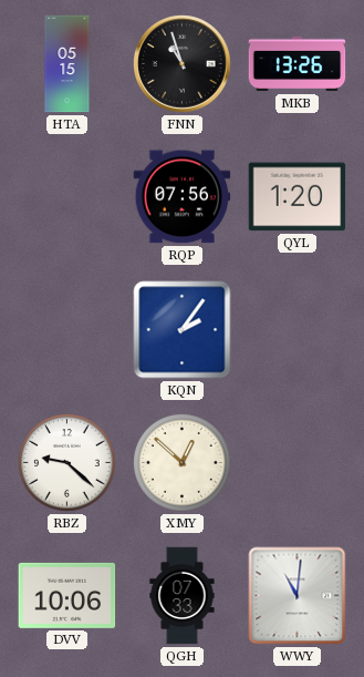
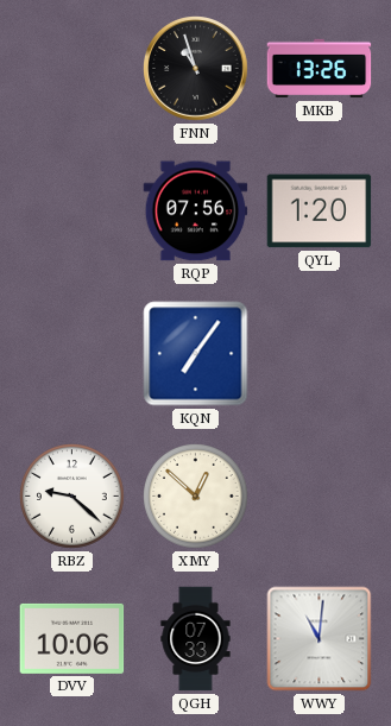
HTA: 05:15 -> none
KQN: 2:06 -> 7:06
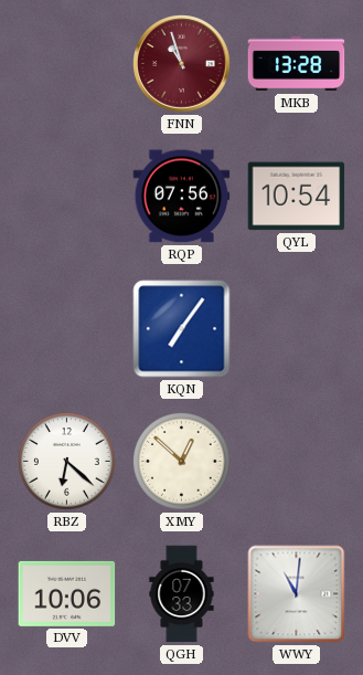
FNN dial: black -> burgundy
MKB: 13:26 -> 13:28
QYL: 1:20 -> 10:54
RBZ: 9:22 -> 6:22
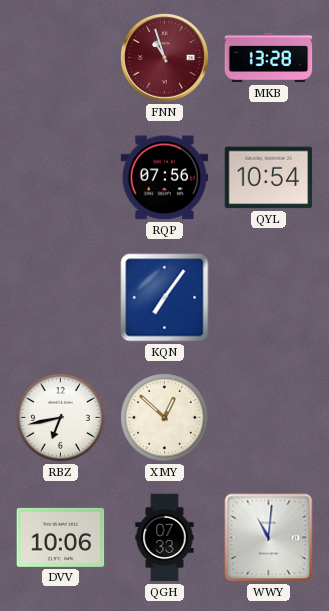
RBZ: 6:22 -> 6:43
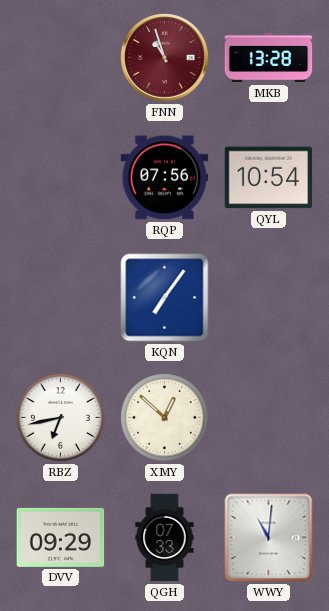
DVV: 10:06 -> 09:29
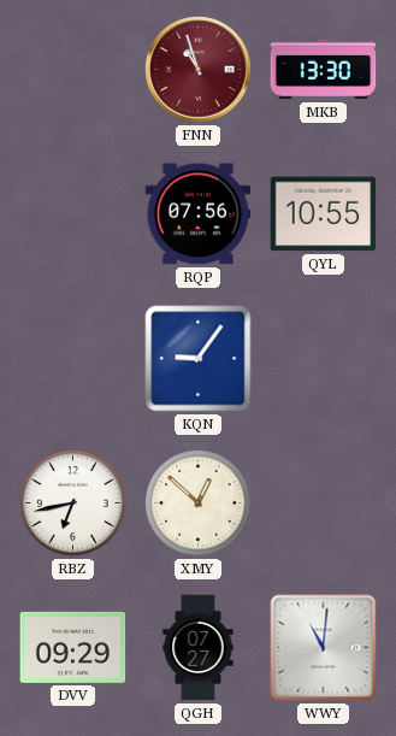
MKB: 13:28 -> 13:30
QYL: 10:54 -> 10:55
KQN: 7:06 -> 9:06
QGH: 07:33 -> 07:27
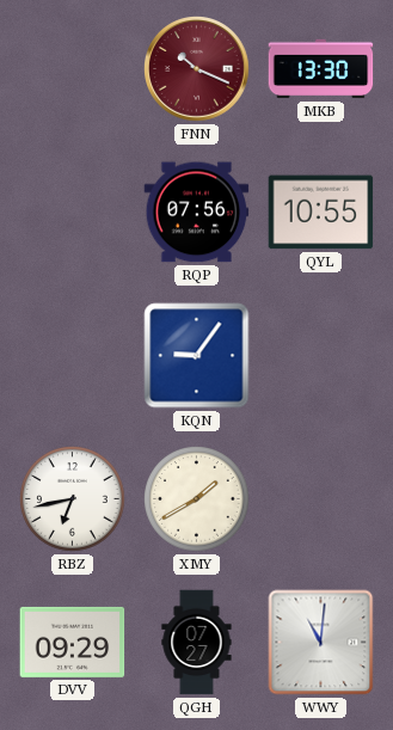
FNN: 10:57 -> 10:19
XMY: 12:52 -> 1:40
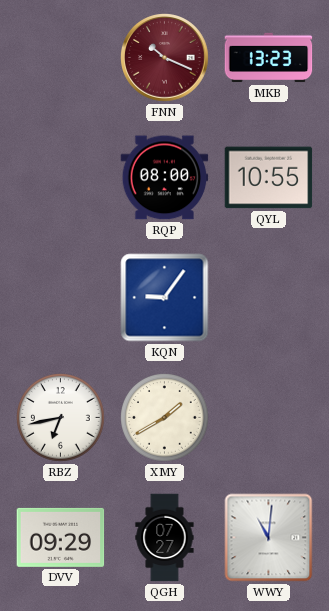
MKB: 13:30 -> 13:23
RQP: 07:56 -> 08:00
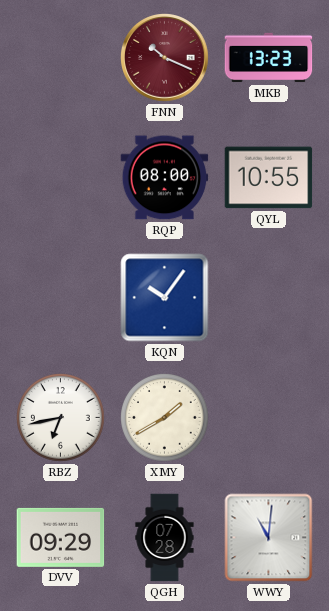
KQN: 9:06 -> 10:06
QGH: 07:27 -> 07:28
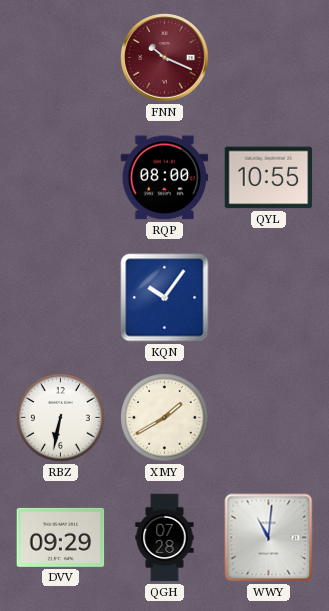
MKB: 13:23 -> none
RBZ: 6:43 -> 6:32
